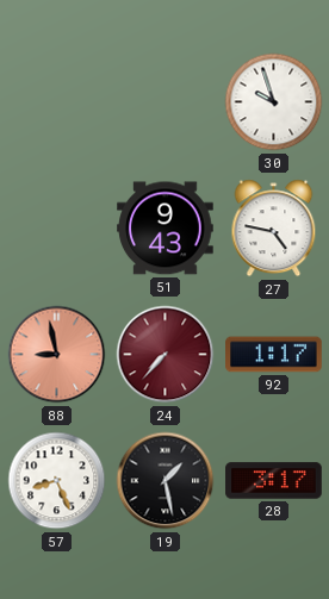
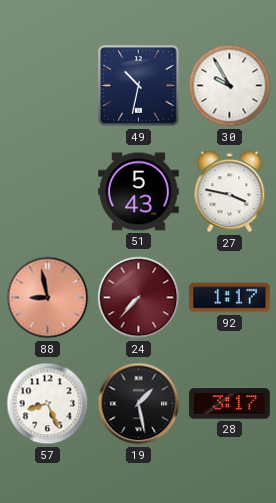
49: none -> 10:32
30: 9:57 -> 9:55
51: 9:43 -> 5:43
27: 4:47 -> 3:47
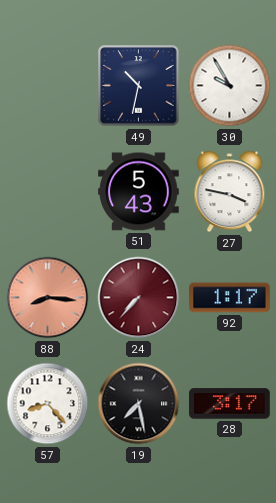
88: 8:58 -> 8:16
57: 8:26 -> 8:23
19: 1:28 -> 7:28
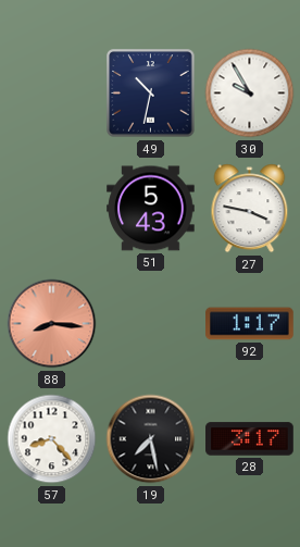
24: 7:37 -> none
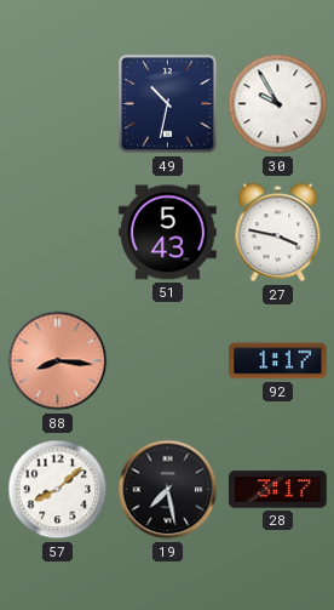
57: 8:23 -> 8:08
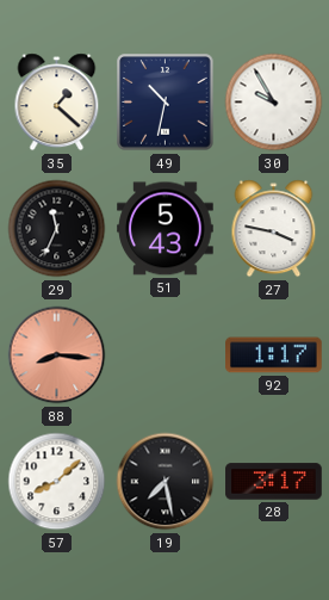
35: none -> 1:22
29: none -> 11:34
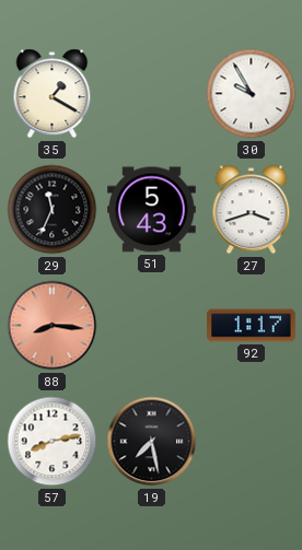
35: 1:22 -> 1:20
49: 10:32 -> none
27: 3:47 -> 3:42
57: 8:08 -> 8:13
28: 3:17 -> none
